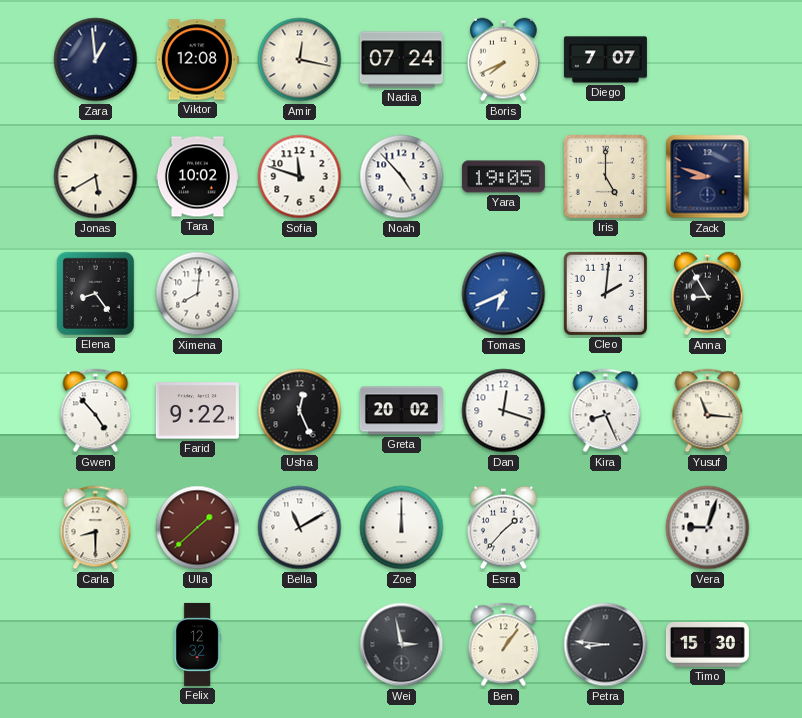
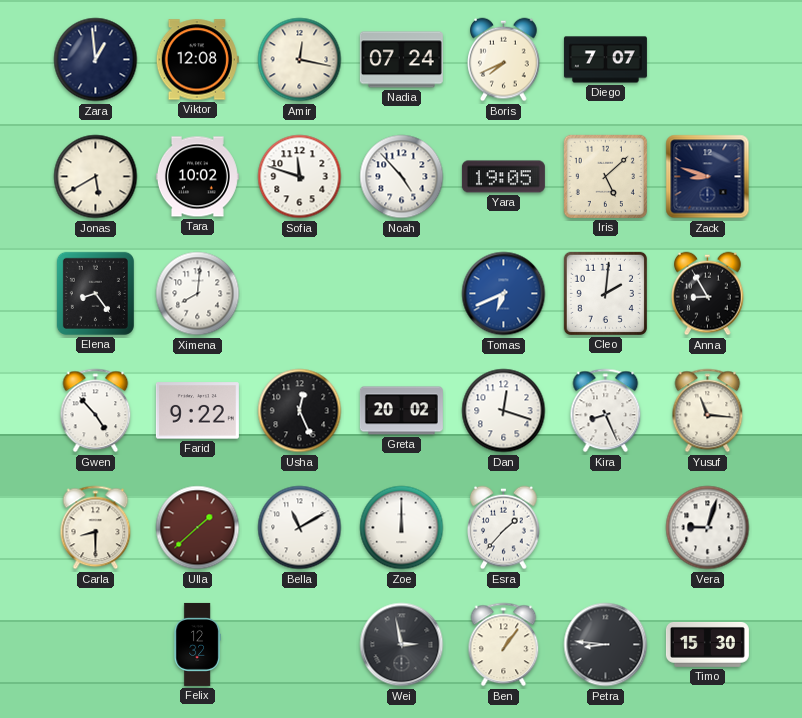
Iris: 5:00 -> 5:08
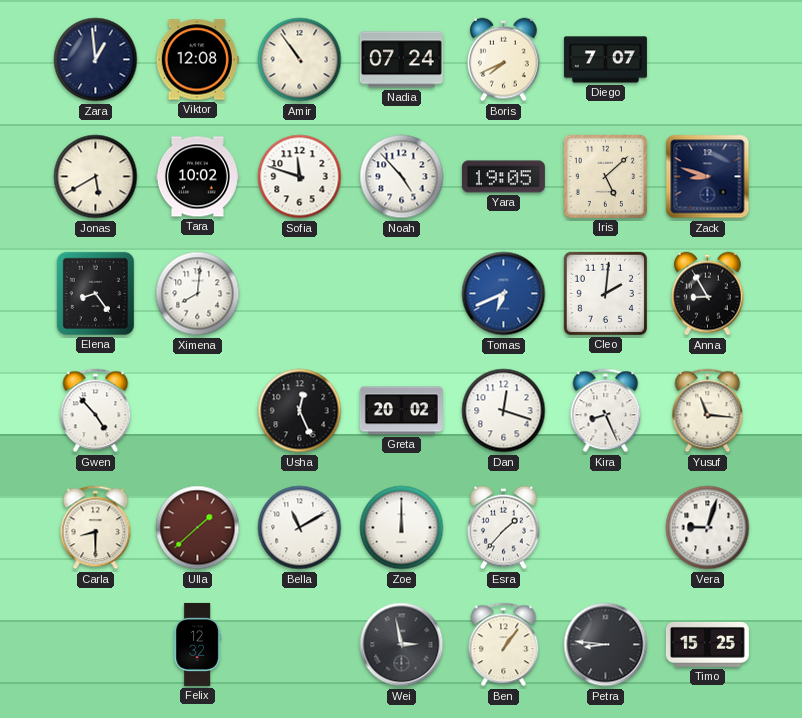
Amir: 12:17 -> 10:54
Farid: 9:22 -> none
Timo: 15:30 -> 15:25
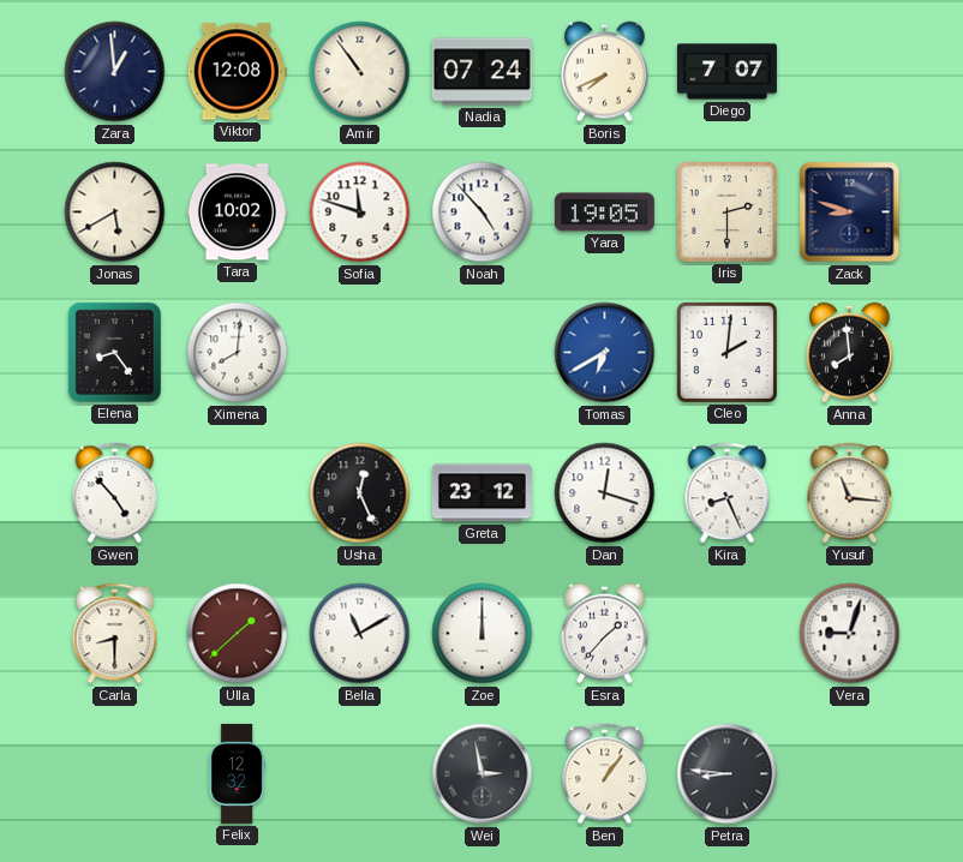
Iris: 5:08 -> 2:30
Tomas: 6:41 -> 6:40
Anna: 8:55 -> 7:59
Greta: 20:02 -> 23:12
Timo: 15:25 -> none
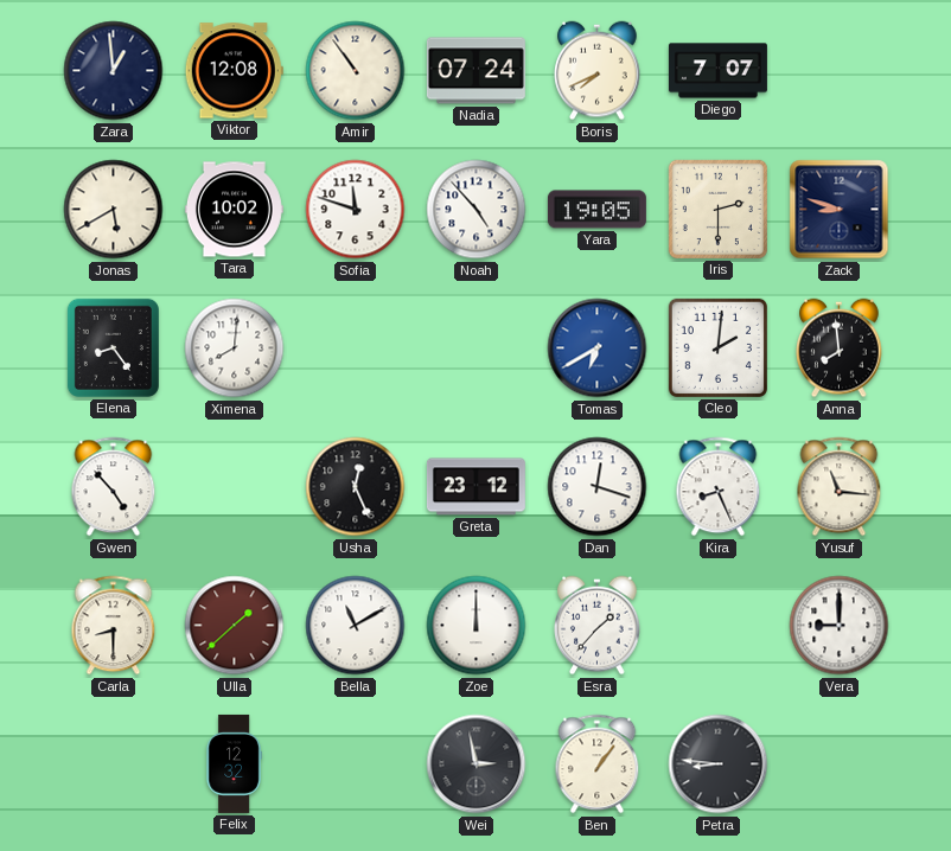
Vera: 9:03 -> 9:00
